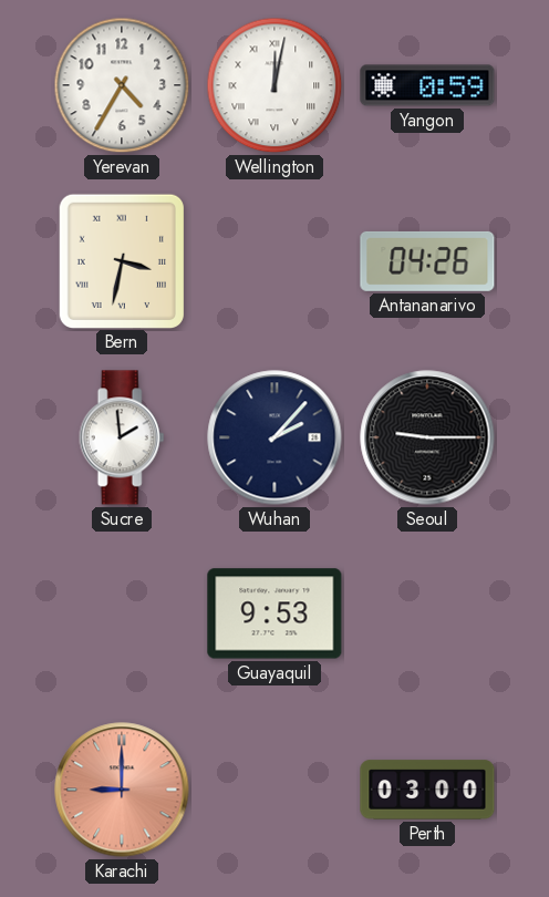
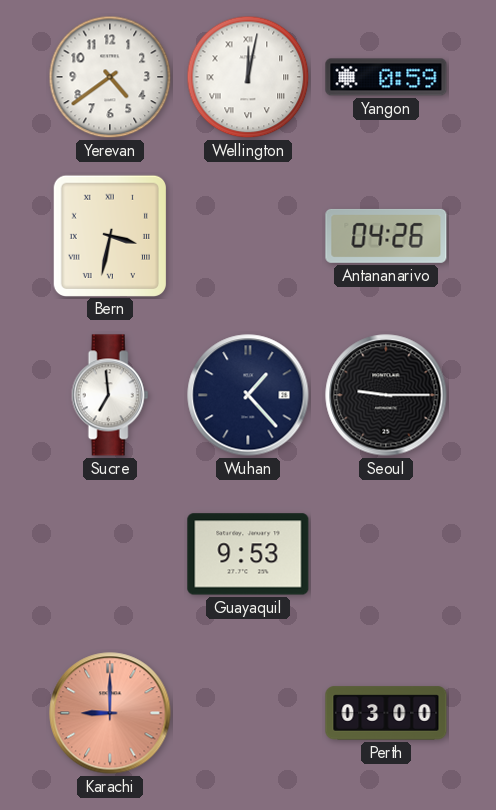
Yerevan: 4:35 -> 4:39
Sucre: 1:59 -> 6:59
Wuhan: 2:07 -> 1:23
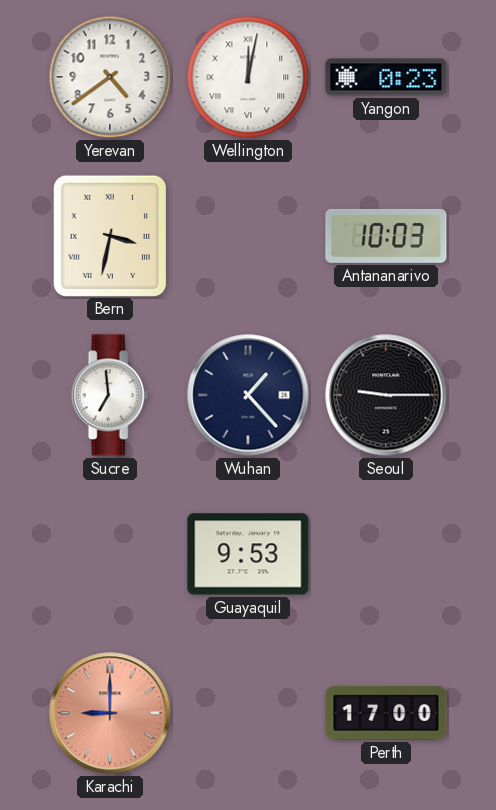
Yangon: 0:59 -> 0:23
Antananarivo: 04:26 -> 10:03
Perth: 03:00 -> 17:00
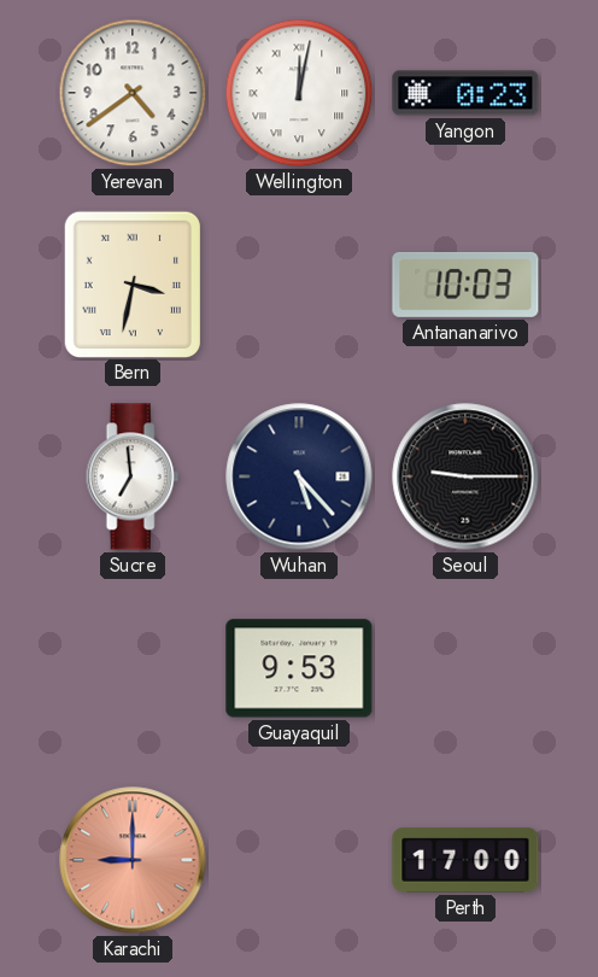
Wuhan: 1:23 -> 5:23
